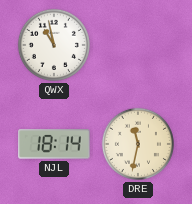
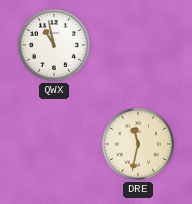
NJL: 18:14 -> none
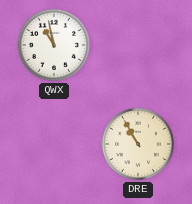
DRE: 11:32 -> 10:55
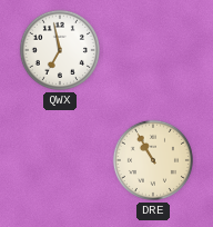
QWX: 10:58 -> 6:58
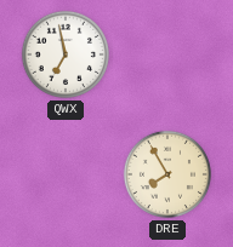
DRE: 10:55 -> 7:55
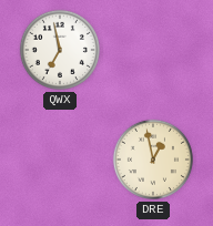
DRE: 7:55 -> 12:58
